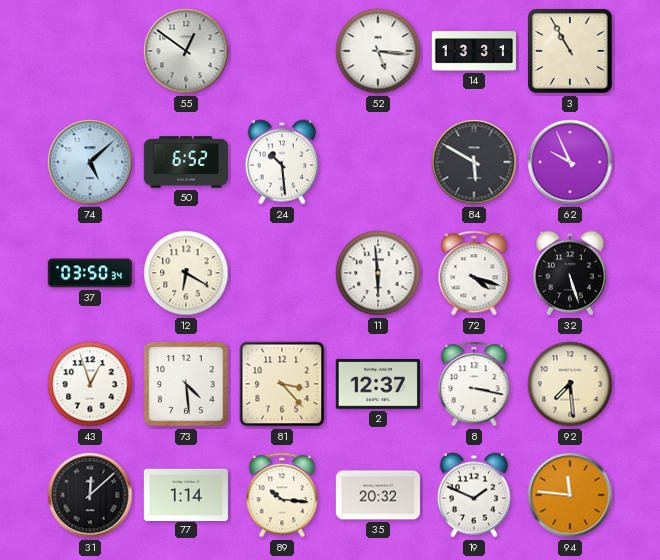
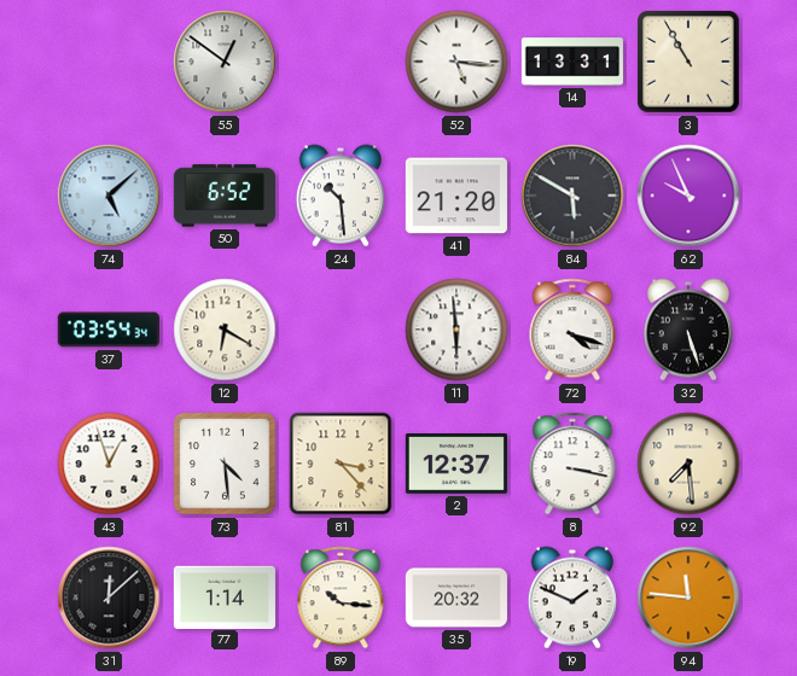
41: none -> 21:20
37: 03:50 -> 03:54
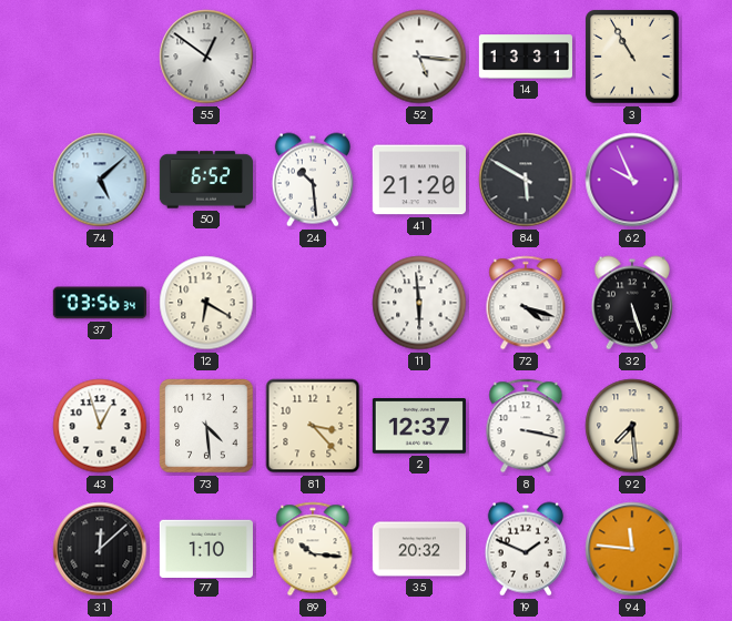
37: 03:54 -> 03:56
77: 1:14 -> 1:10
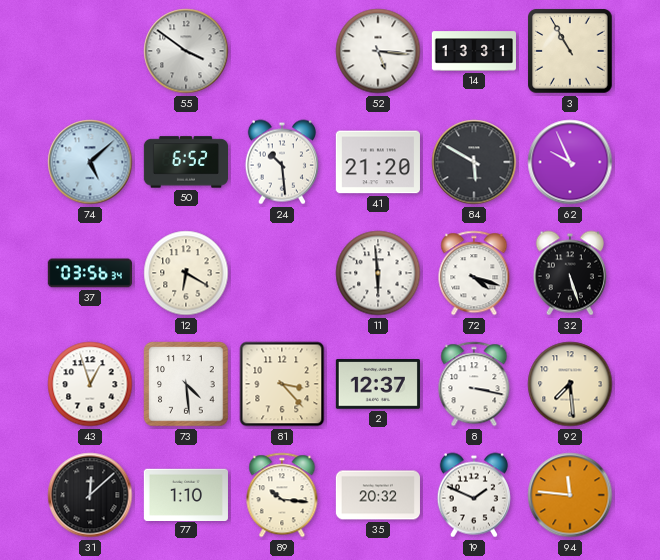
55: 12:51 -> 3:51
